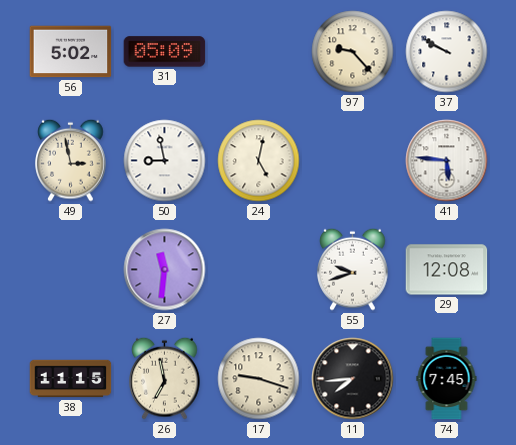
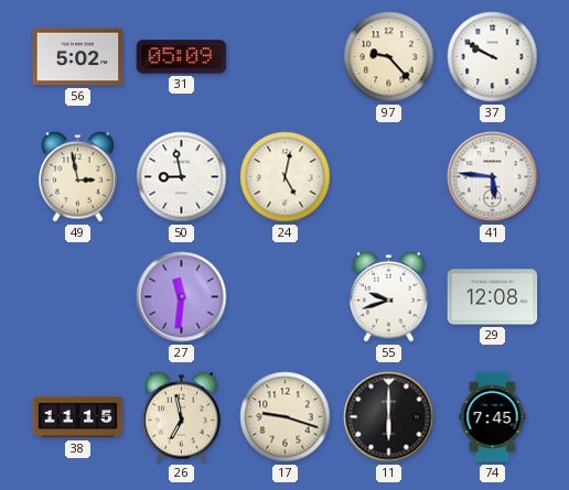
11: 7:44 -> 6:00
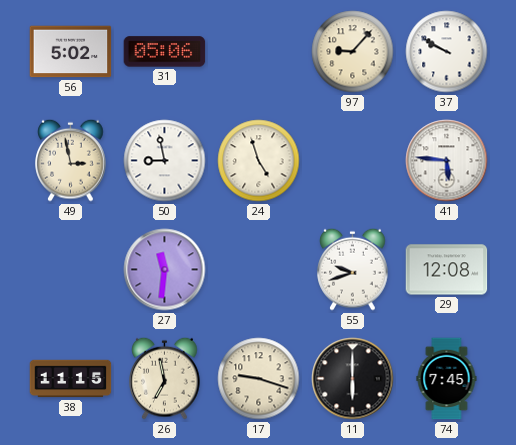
31: 05:09 -> 05:06
97: 9:23 -> 9:07
24: 5:02 -> 4:57
